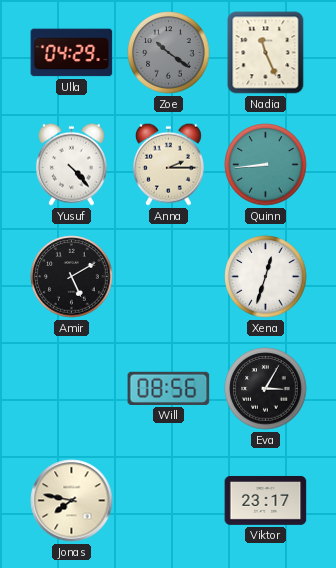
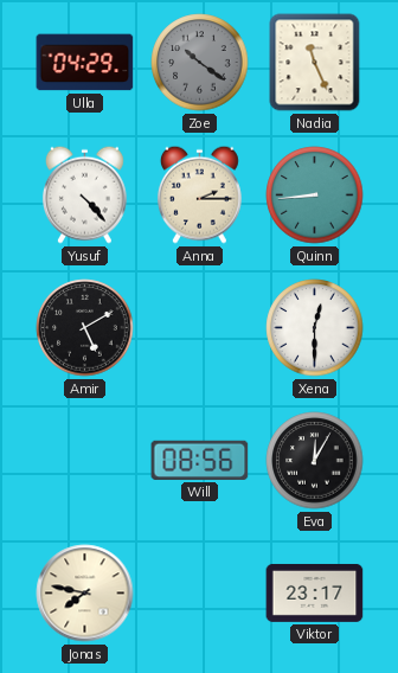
Xena: 12:33 -> 12:30
Eva: 3:05 -> 12:05
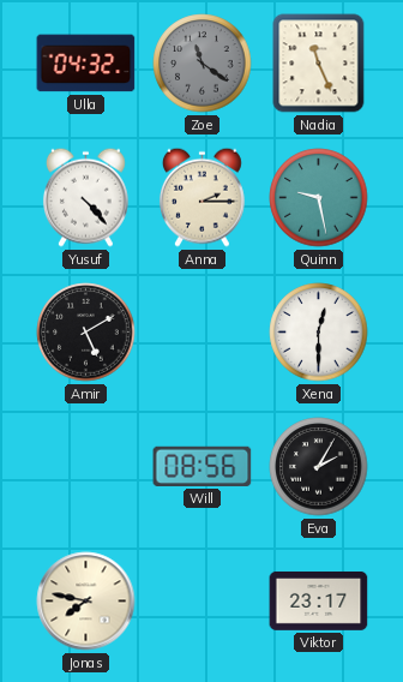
Ulla: 04:29 -> 04:32
Zoe: 10:21 -> 11:21
Quinn: 8:44 -> 9:28
Eva: 12:05 -> 2:05
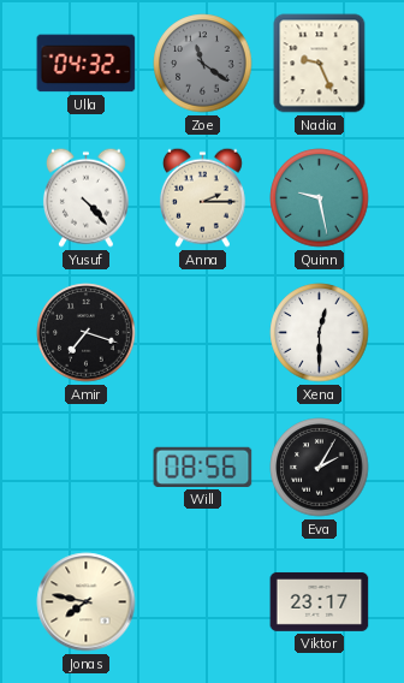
Nadia: 11:26 -> 9:26
Amir: 5:10 -> 7:18
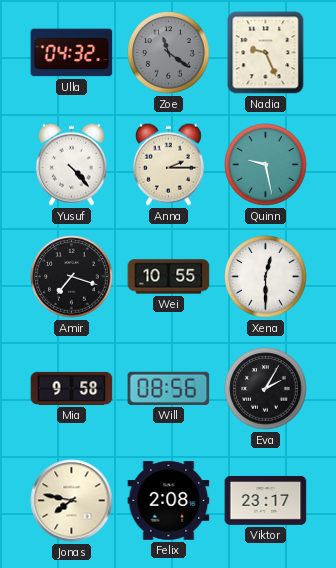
Wei: none -> 10:55
Mia: none -> 9:58
Felix: none -> 2:08
